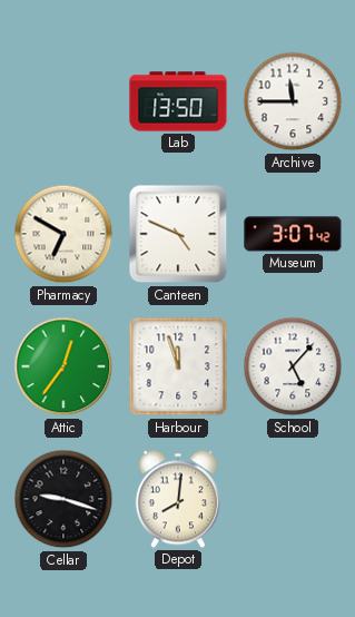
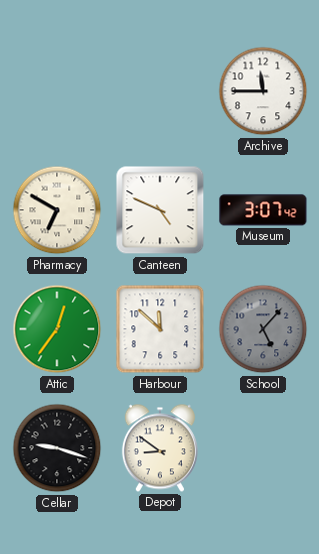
Lab: 13:50 -> none
Harbour: 11:57 -> 11:52
School dial: white -> grey
Depot: 8:01 -> 8:51
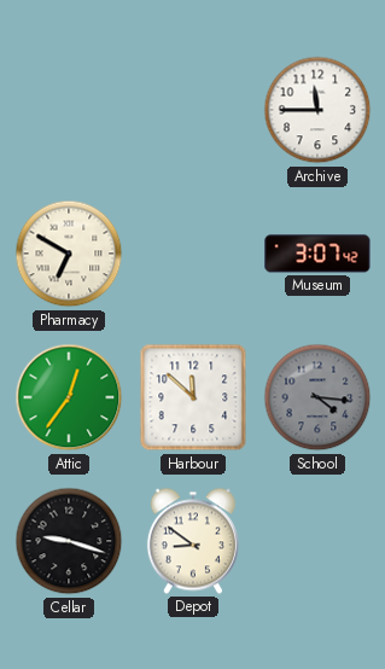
Canteen: 4:49 -> none
School: 5:07 -> 4:16
